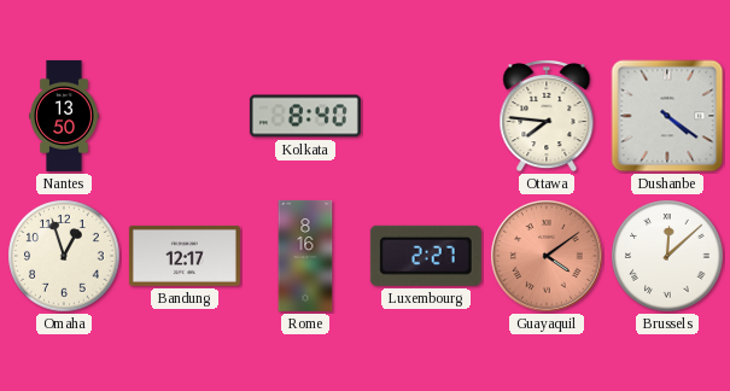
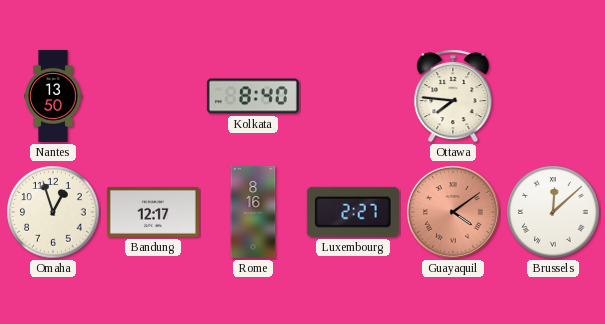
Dushanbe: 4:21 -> none
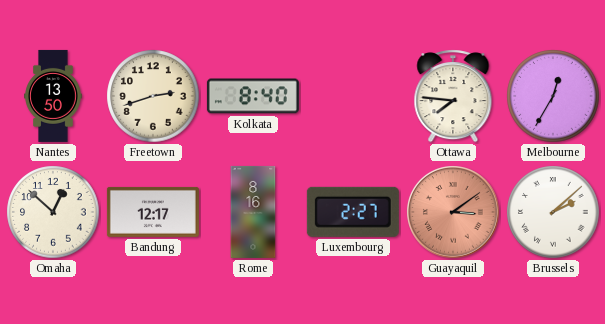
Freetown: none -> 2:42
Melbourne: none -> 12:35
Omaha: 12:57 -> 12:52
Guayaquil: 4:09 -> 3:09
Brussels: 12:08 -> 2:08
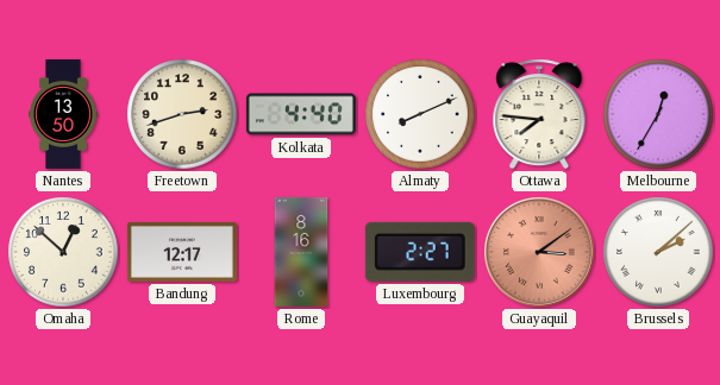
Kolkata: 8:40 -> 4:40
Almaty: none -> 8:11
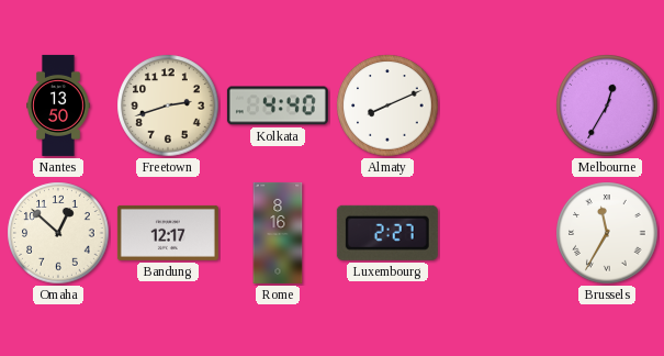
Ottawa: 7:46 -> none
Guayaquil: 3:09 -> none
Brussels: 2:08 -> 11:35
